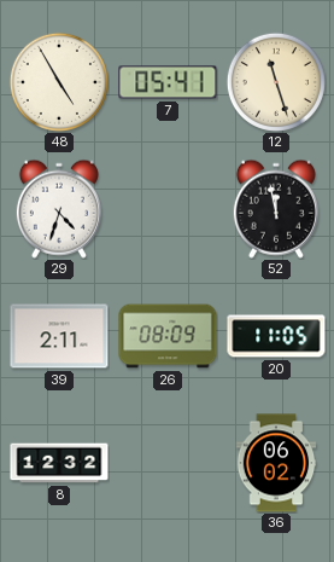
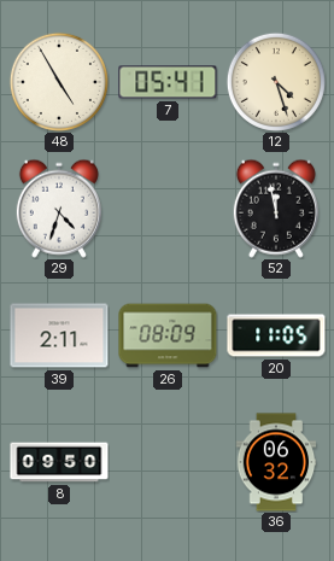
12: 11:27 -> 4:27
8: 12:32 -> 09:50
36: 06:02 -> 06:32
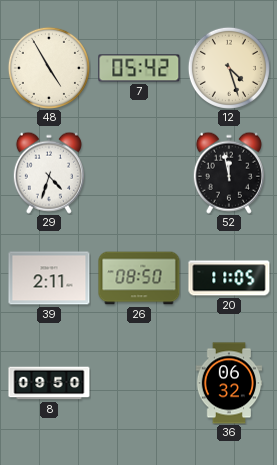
7: 05:41 -> 05:42
26: 08:09 -> 08:50
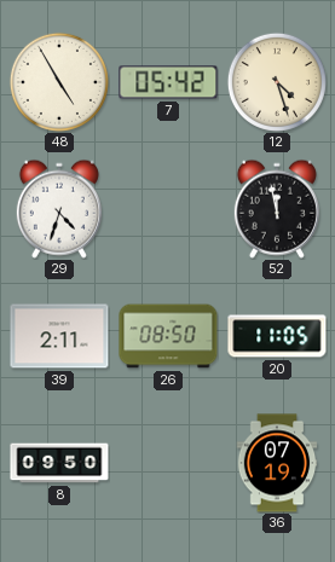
36: 06:32 -> 07:19
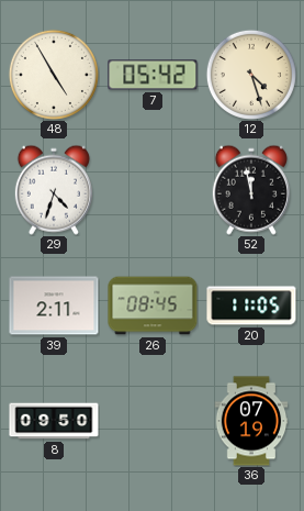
26: 08:50 -> 08:45
